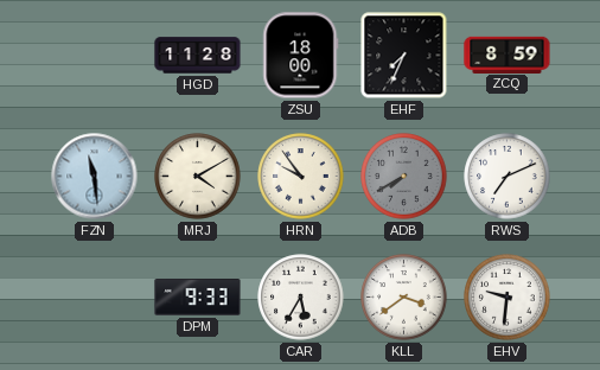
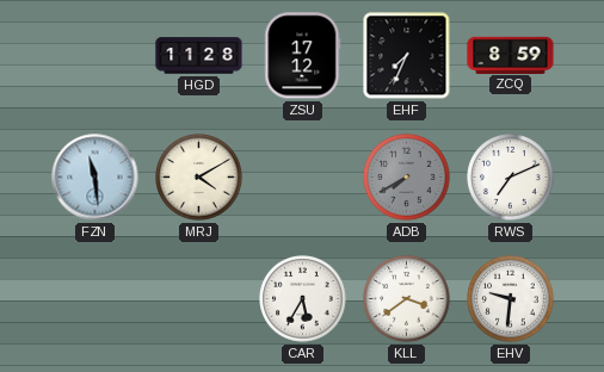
ZSU: 18:00 -> 17:12
HRN: 9:54 -> none
DPM: 9:33 -> none
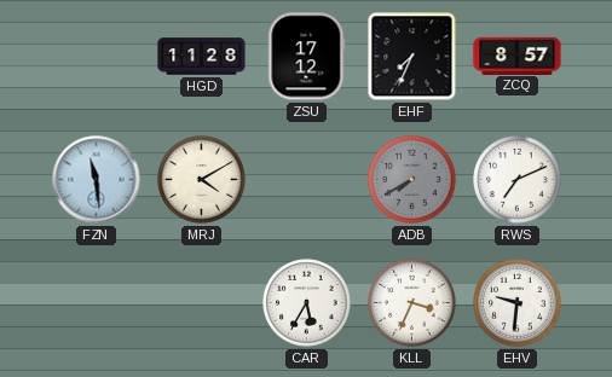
ZCQ: 8:59 -> 8:57
KLL: 3:39 -> 3:34
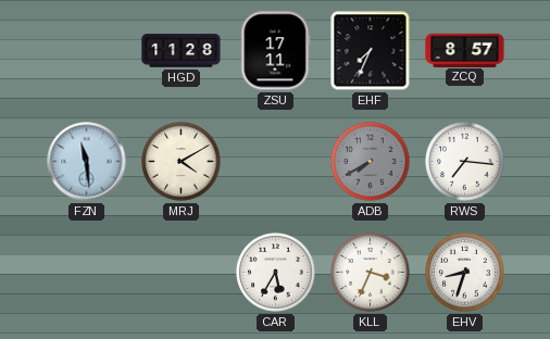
ZSU: 17:12 -> 17:11
RWS: 7:11 -> 7:16
EHV: 9:31 -> 8:33
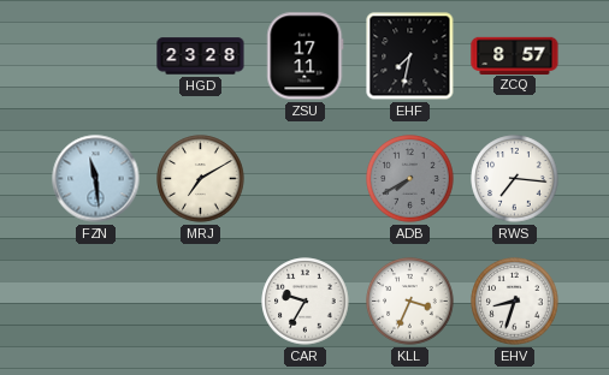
HGD: 11:28 -> 23:28
EHF: 7:34 -> 7:32
MRJ: 4:10 -> 7:10
CAR: 5:35 -> 9:35
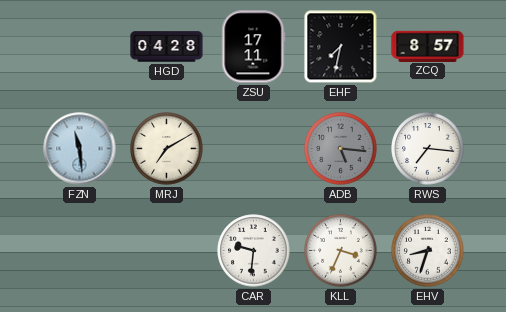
HGD: 23:28 -> 04:28
ADB: 7:40 -> 5:16
CAR: 9:35 -> 9:31
